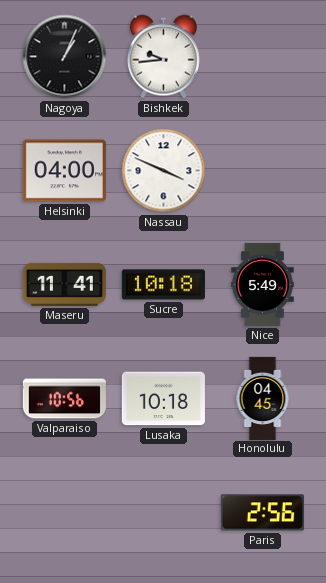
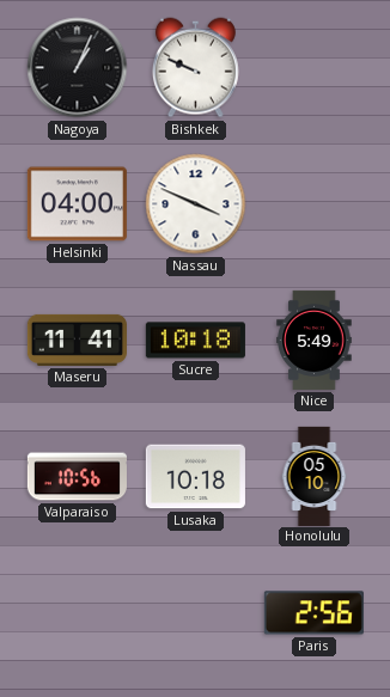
Bishkek: 9:44 -> 9:49
Honolulu: 04:45 -> 05:10
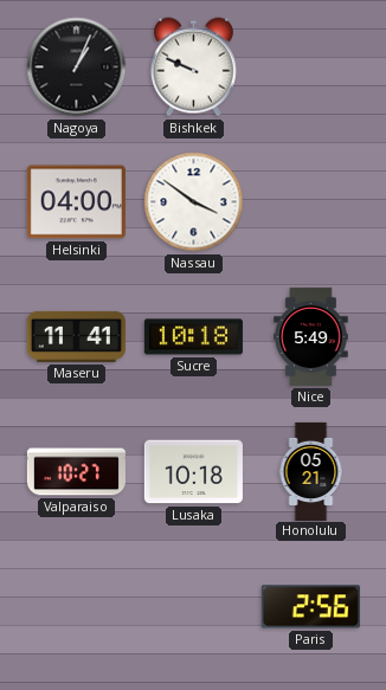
Nassau: 3:49 -> 3:51
Valparaiso: 10:56 -> 10:27
Honolulu: 05:10 -> 05:21
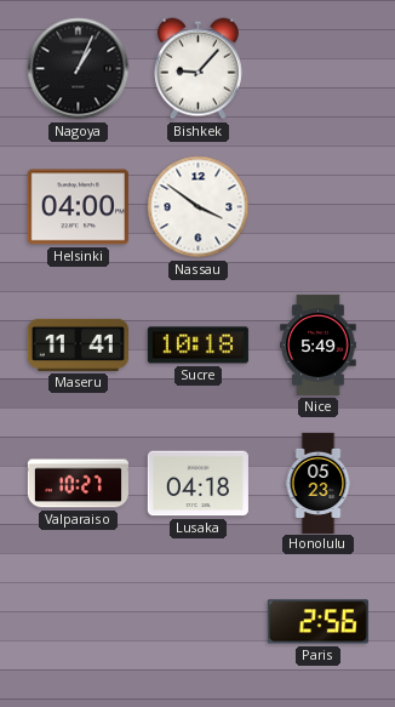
Bishkek: 9:49 -> 9:07
Lusaka: 10:18 -> 04:18
Honolulu: 05:21 -> 05:23
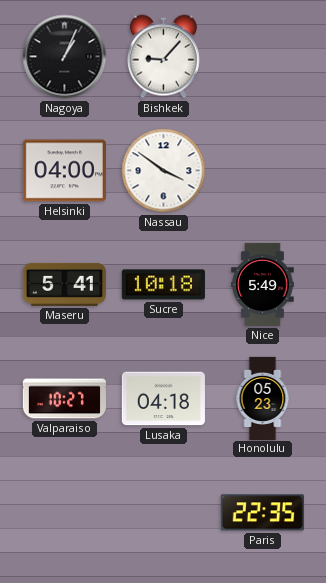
Maseru: 11:41 -> 5:41
Paris: 2:56 -> 22:35
